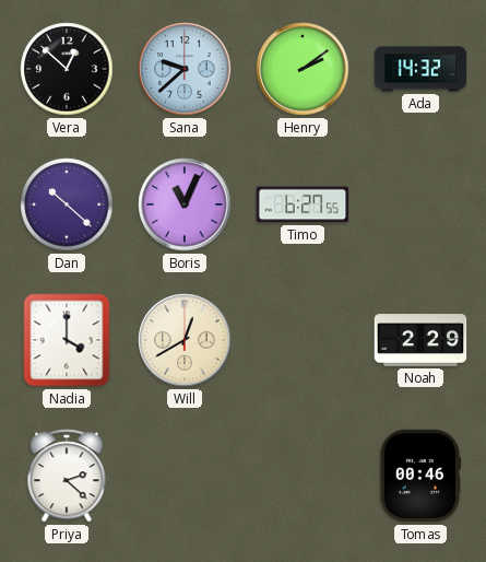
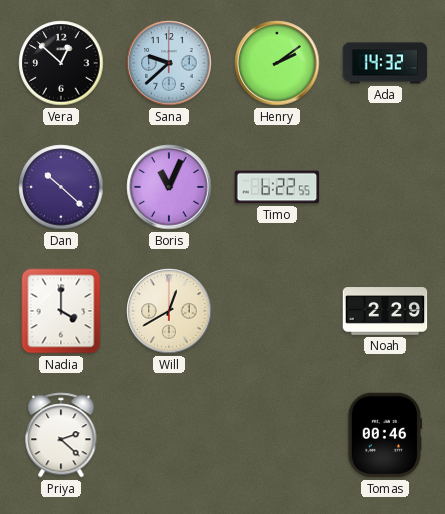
Timo: 6:27 -> 6:22
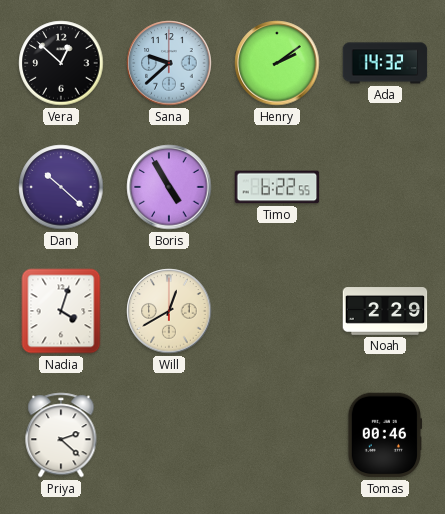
Boris: 11:04 -> 4:55
Nadia: 4:00 -> 4:03
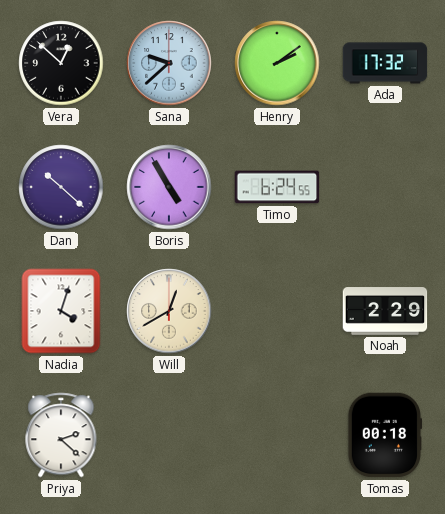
Ada: 14:32 -> 17:32
Timo: 6:22 -> 6:24
Tomas: 00:46 -> 00:18
